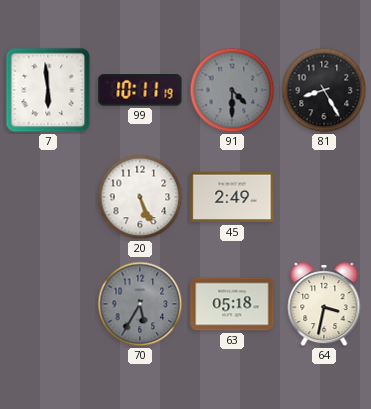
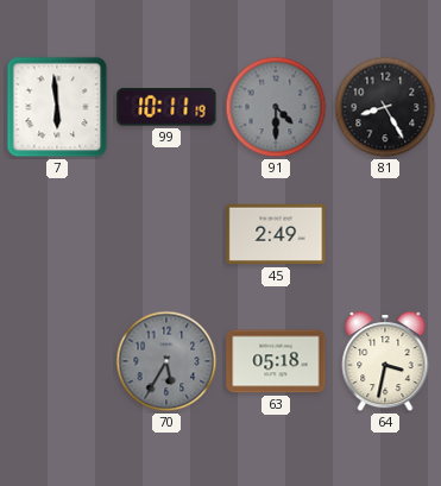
20: 5:26 -> none
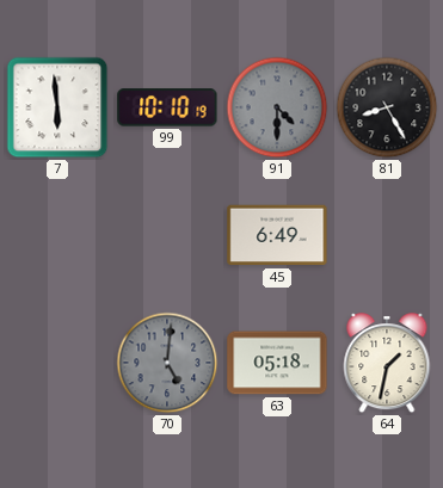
99: 10:11 -> 10:10
45: 2:49 -> 6:49
70: 5:35 -> 5:01
64: 3:32 -> 1:32
